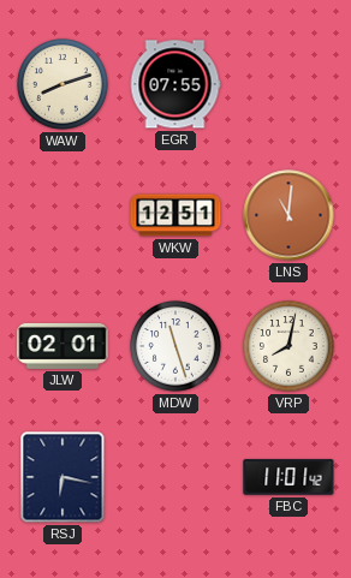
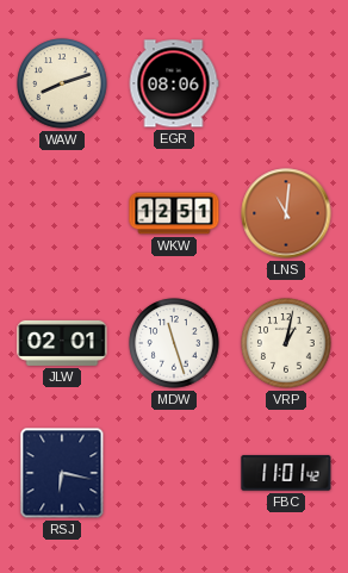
EGR: 07:55 -> 08:06
VRP: 8:02 -> 1:02
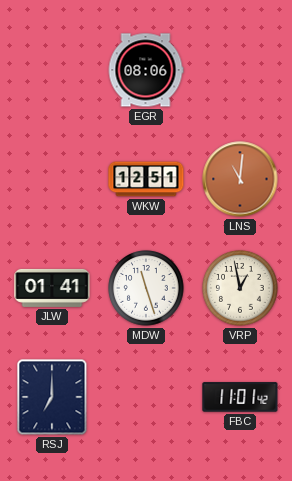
WAW: 8:12 -> none
JLW: 02:01 -> 01:41
VRP: 1:02 -> 12:58
RSJ: 6:17 -> 7:00
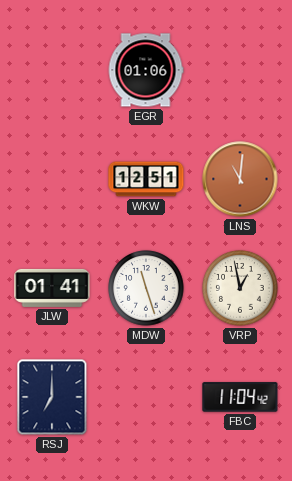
EGR: 08:06 -> 01:06
FBC: 11:01 -> 11:04
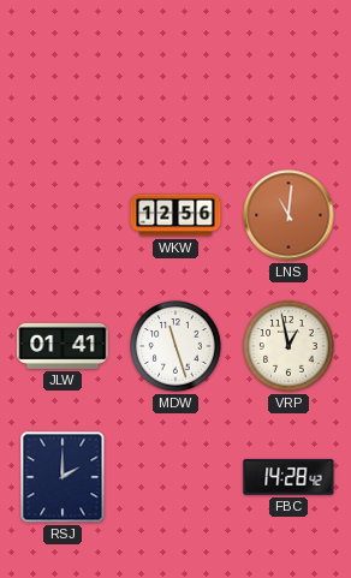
EGR: 01:06 -> none
WKW: 12:51 -> 12:56
RSJ: 7:00 -> 2:00
FBC: 11:04 -> 14:28
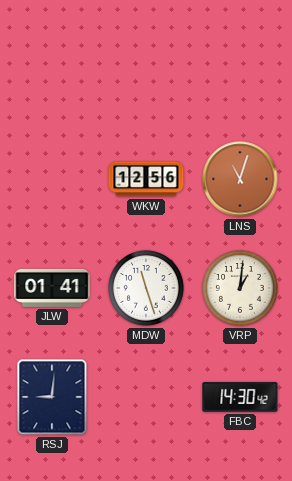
LNS: 11:01 -> 11:03
VRP: 12:58 -> 1:01
RSJ: 2:00 -> 9:01
FBC: 14:28 -> 14:30
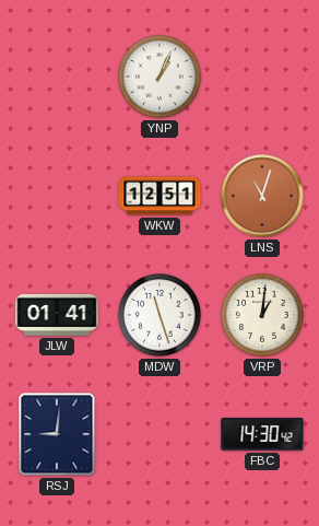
YNP: none -> 1:04
WKW: 12:56 -> 12:51
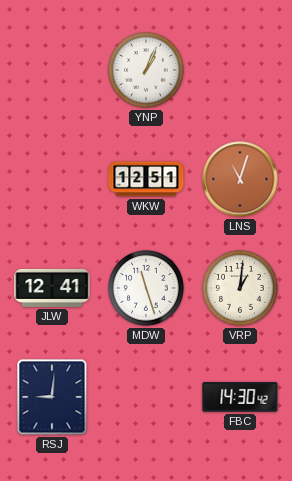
JLW: 01:41 -> 12:41
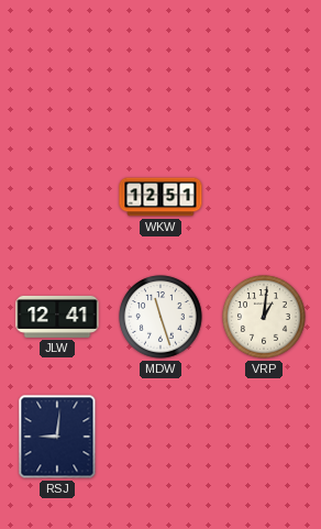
YNP: 1:04 -> none
LNS: 11:03 -> none
FBC: 14:30 -> none
